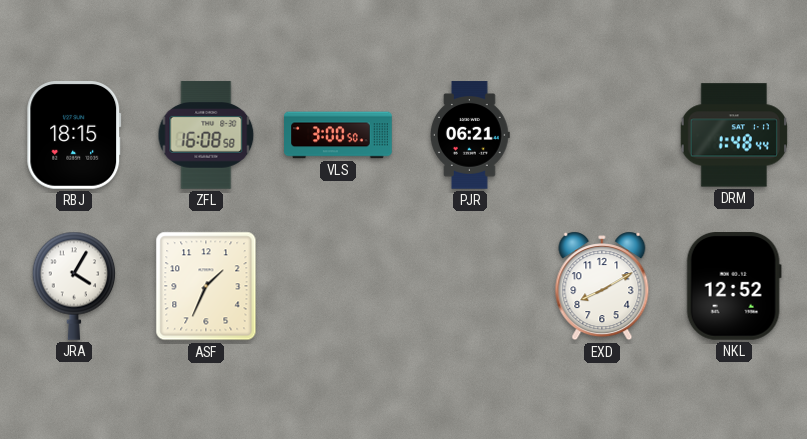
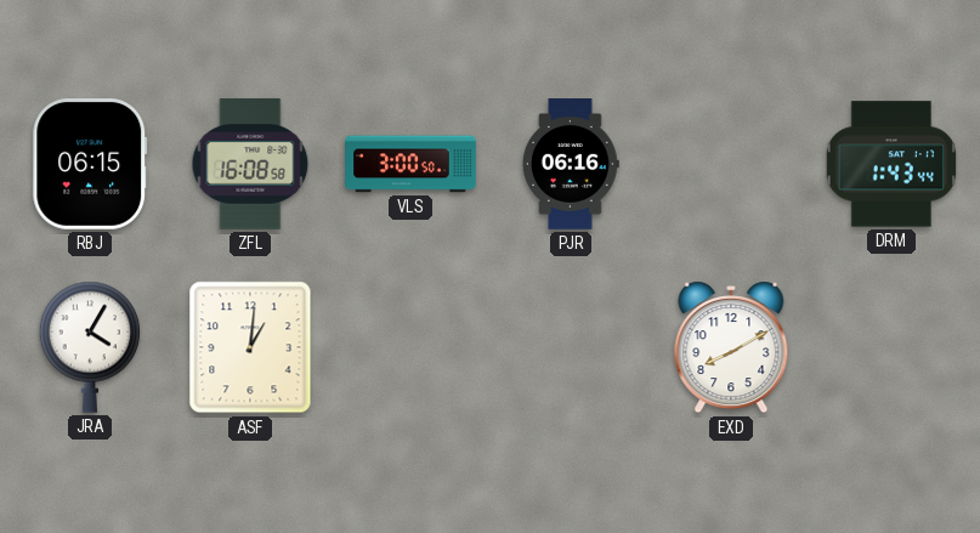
RBJ: 18:15 -> 06:15
PJR: 06:21 -> 06:16
DRM: 1:48 -> 1:43
ASF: 1:34 -> 1:01
NKL: 12:52 -> none
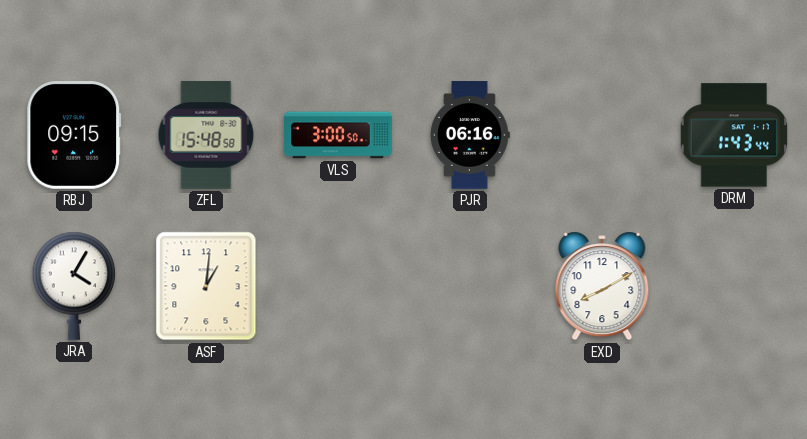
RBJ: 06:15 -> 09:15
ZFL: 16:08 -> 15:48
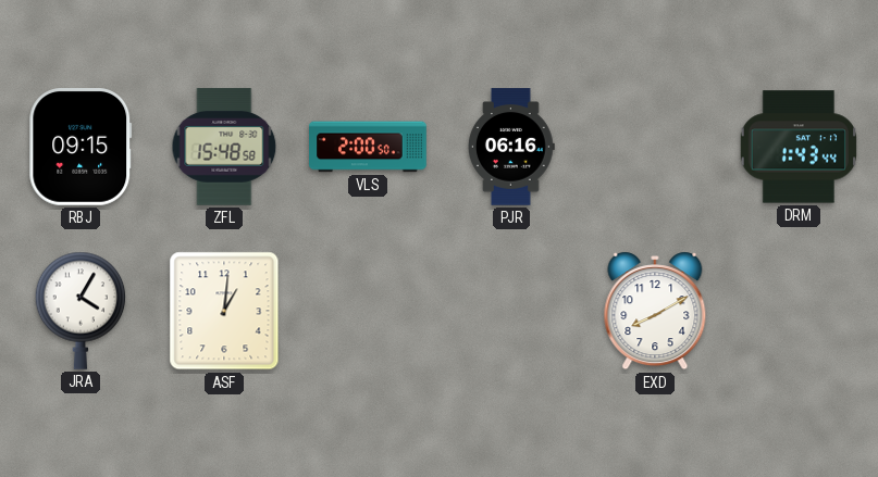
VLS: 3:00 -> 2:00
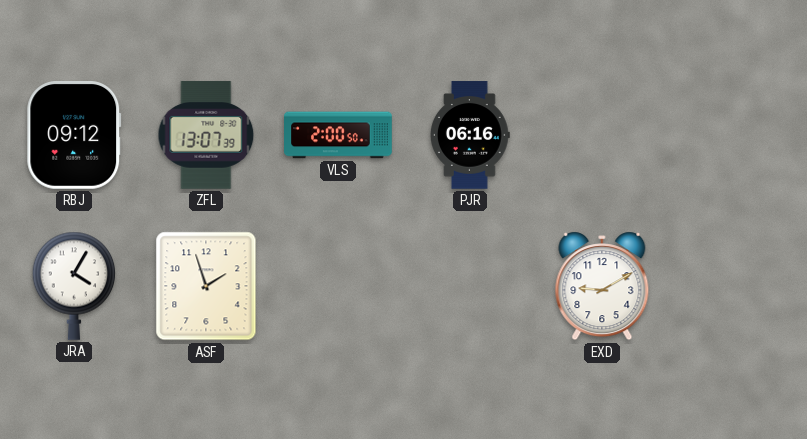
RBJ: 09:15 -> 09:12
ZFL: 15:48 -> 13:07
DRM: 1:43 -> none
ASF: 1:01 -> 1:57
EXD: 8:10 -> 9:10
